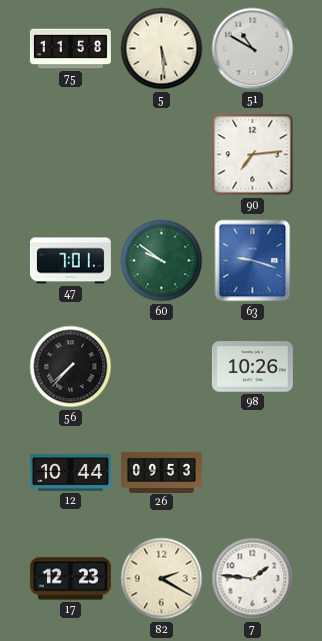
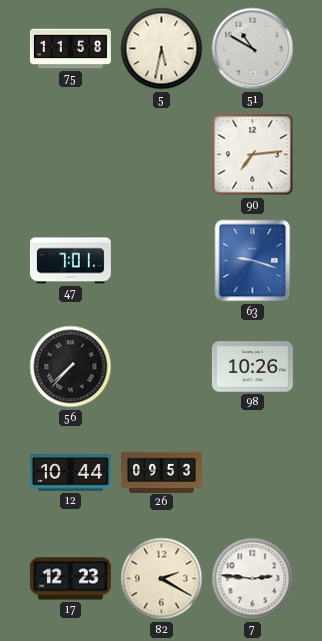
5: 5:29 -> 5:32
60: 9:51 -> none
7: 1:46 -> 2:46
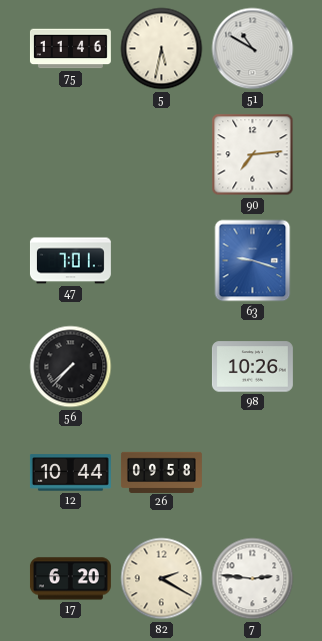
75: 11:58 -> 11:46
26: 09:53 -> 09:58
17: 12:23 -> 6:20
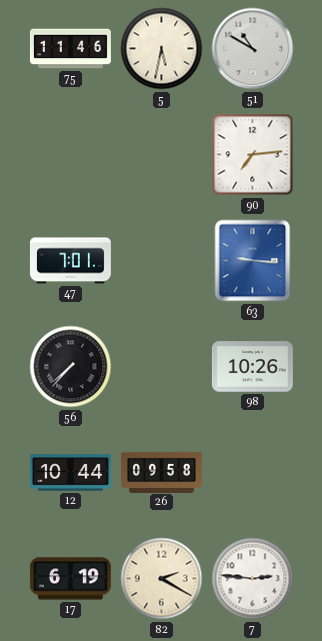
63: 9:18 -> 9:16
17: 6:20 -> 6:19
